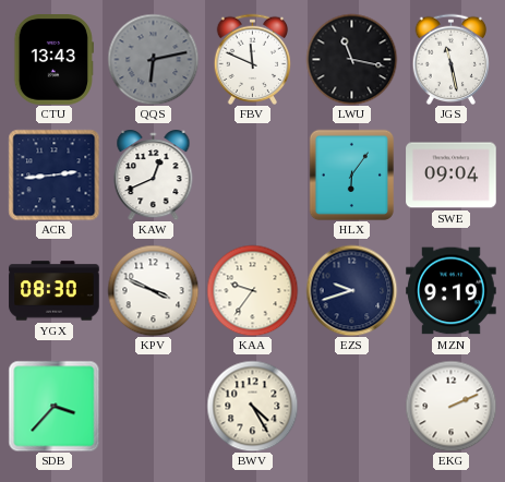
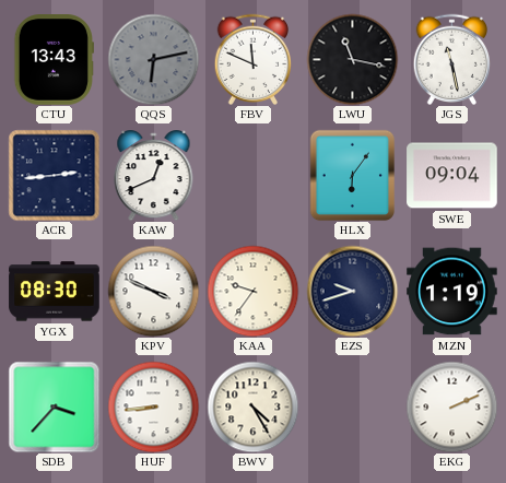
MZN: 9:19 -> 1:19
HUF: none -> 8:44
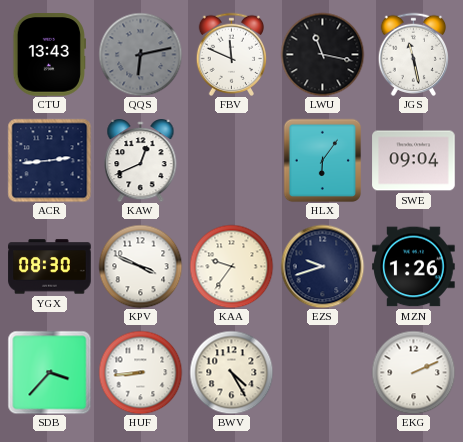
MZN: 1:19 -> 1:26
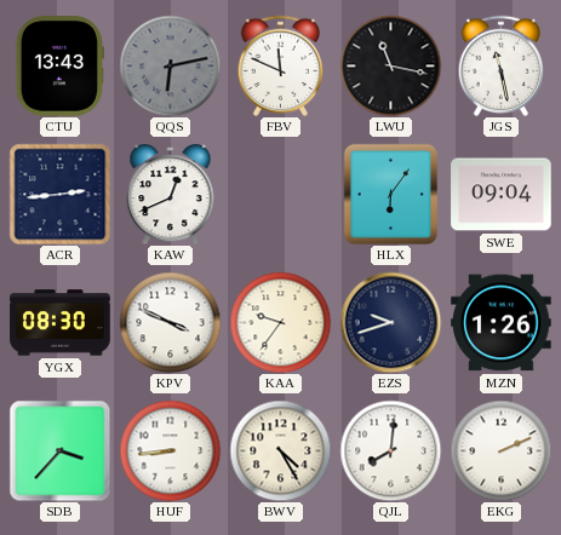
QJL: none -> 8:01
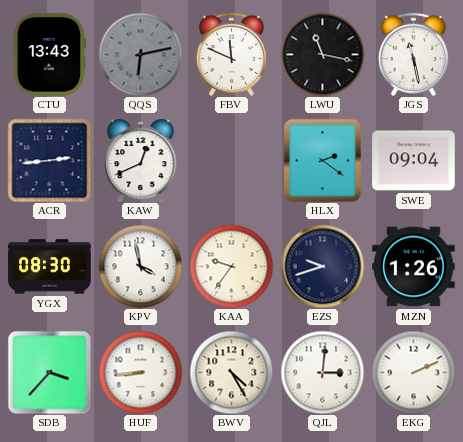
HLX: 6:06 -> 2:21
KPV: 3:49 -> 3:58
QJL: 8:01 -> 3:01
